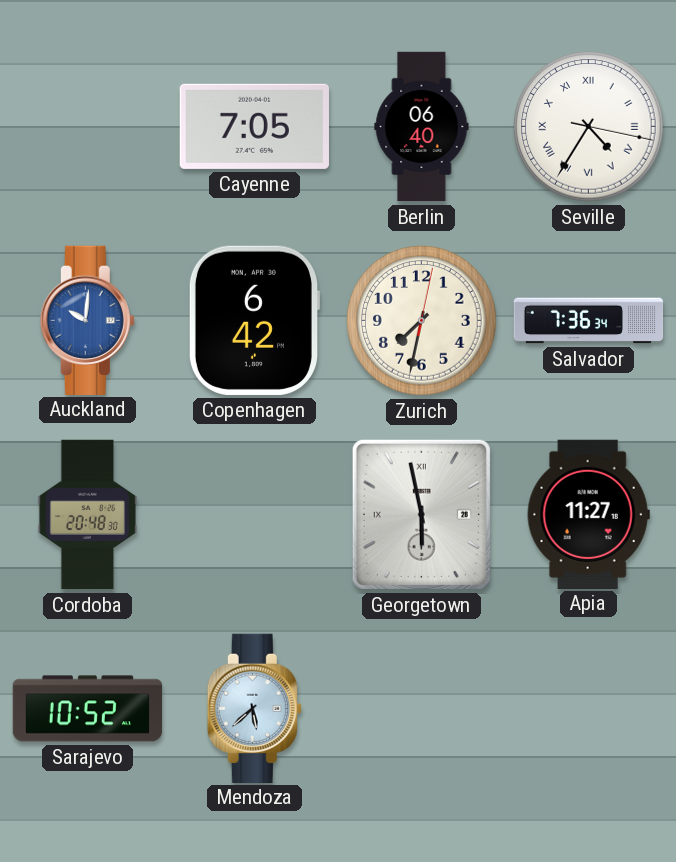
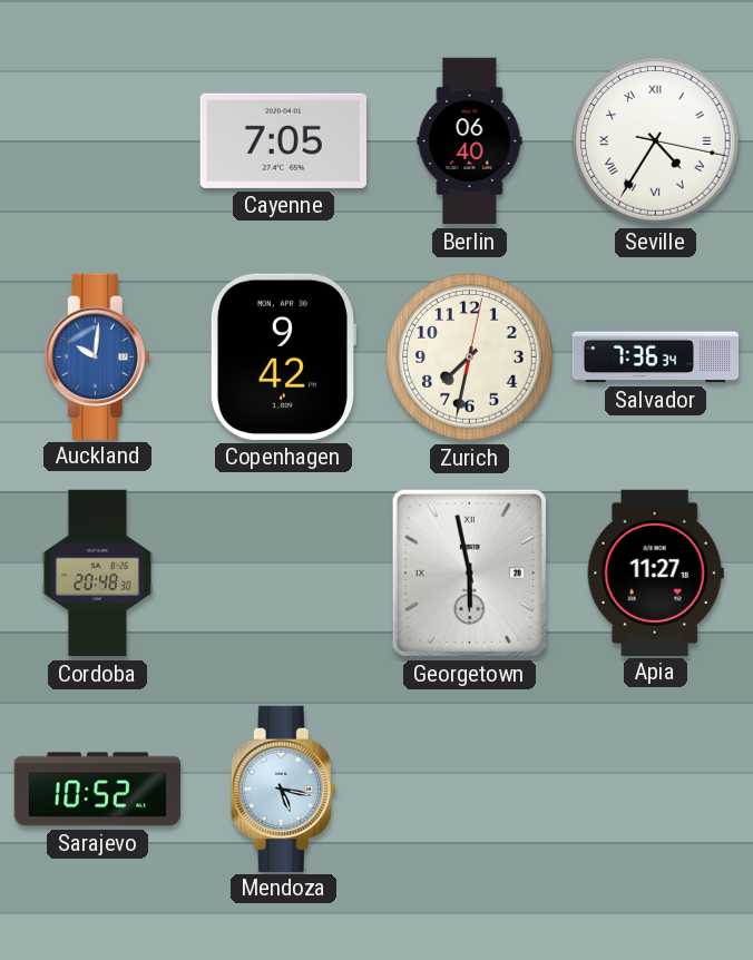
Copenhagen: 6:42 -> 9:42
Mendoza: 5:38 -> 5:17
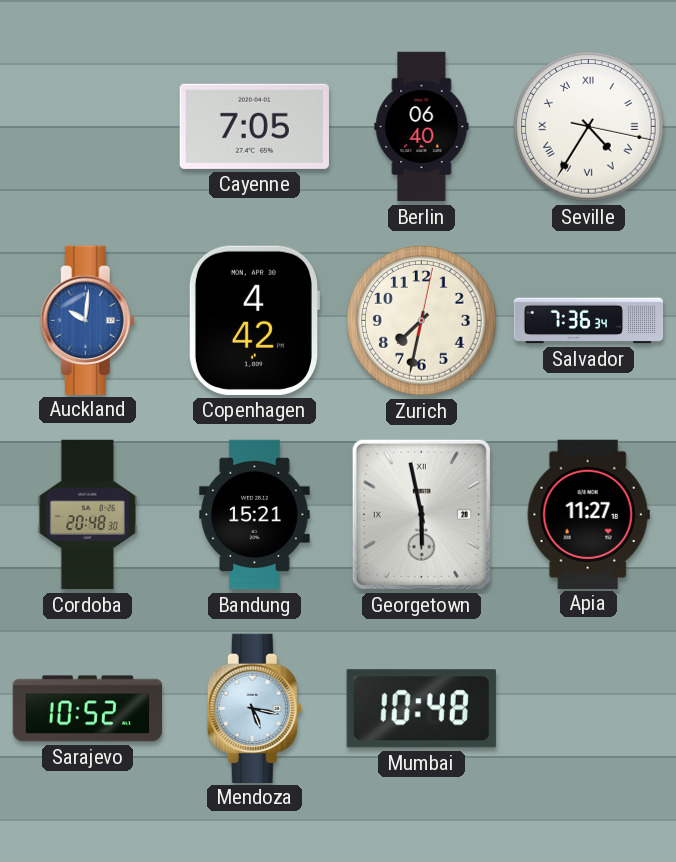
Copenhagen: 9:42 -> 4:42
Bandung: none -> 15:21
Mumbai: none -> 10:48
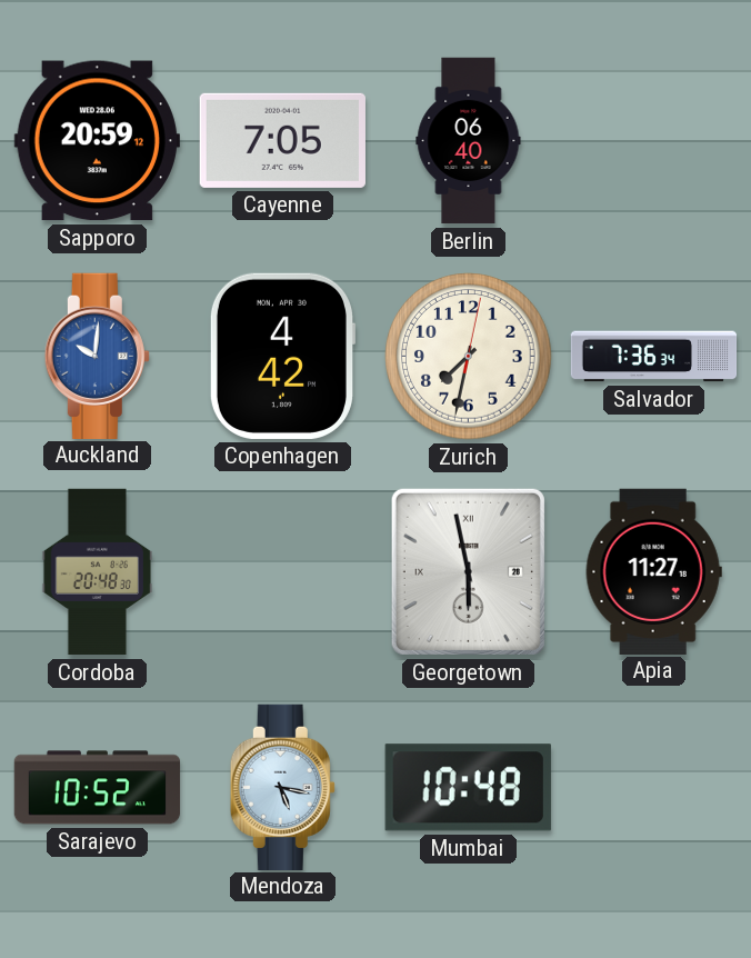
Sapporo: none -> 20:59
Seville: 4:35 -> none
Bandung: 15:21 -> none
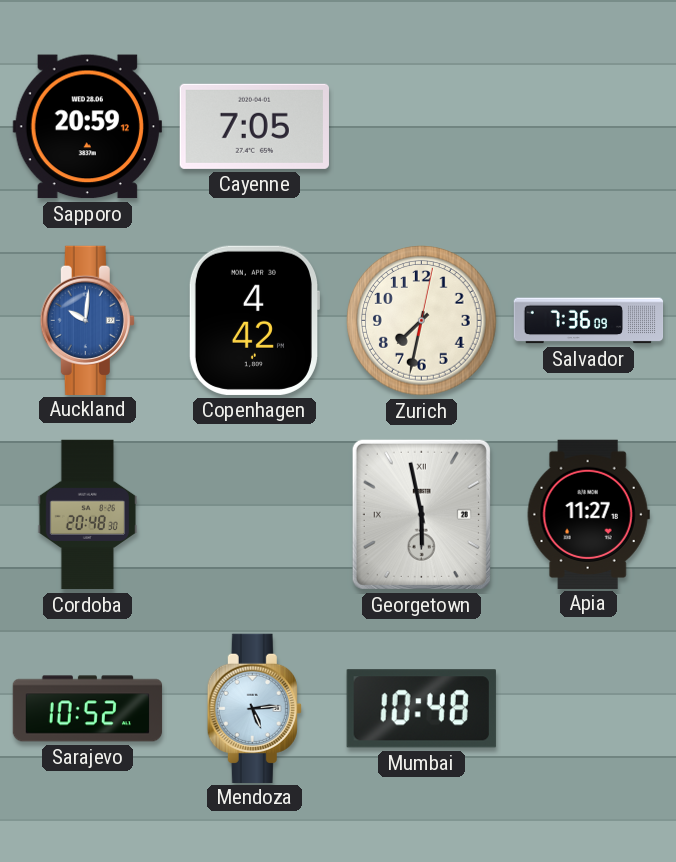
Berlin: 06:40 -> none
Salvador: 7:36:34 -> 7:36:09
Mendoza: 5:17 -> 5:14
